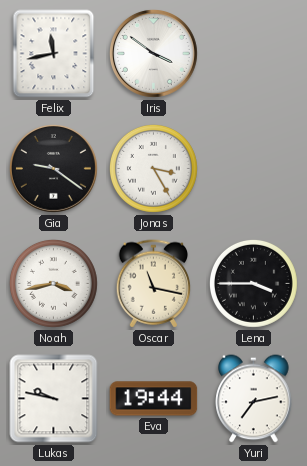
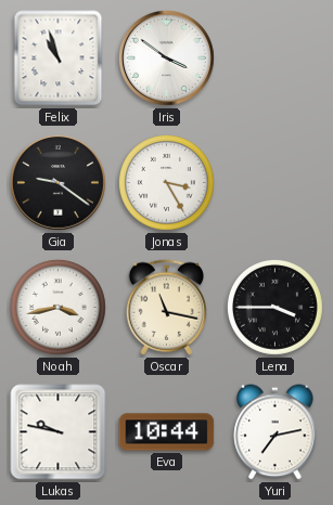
Felix: 11:43 -> 10:57
Eva: 19:44 -> 10:44
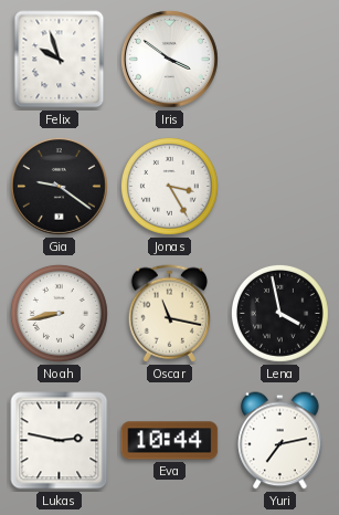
Felix: 10:57 -> 9:57
Noah: 3:43 -> 8:43
Lena: 3:45 -> 3:58
Lukas: 9:47 -> 2:47
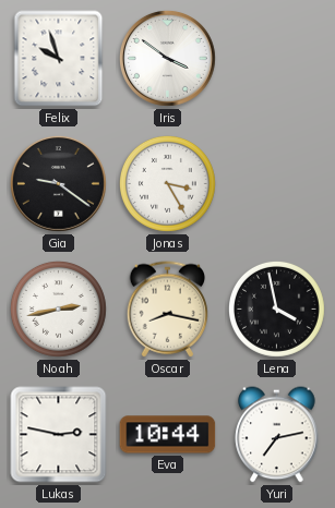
Noah: 8:43 -> 2:43
Oscar: 11:17 -> 8:17
